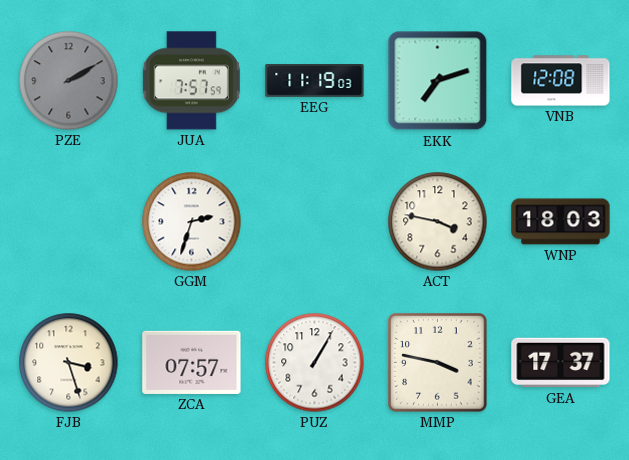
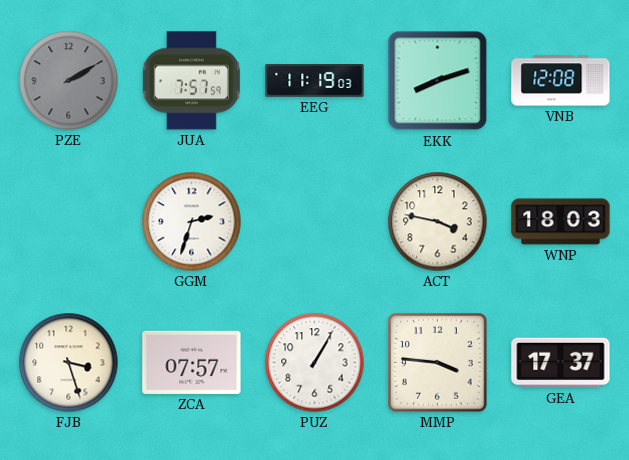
EKK: 7:12 -> 8:12
MMP: 3:47 -> 3:46
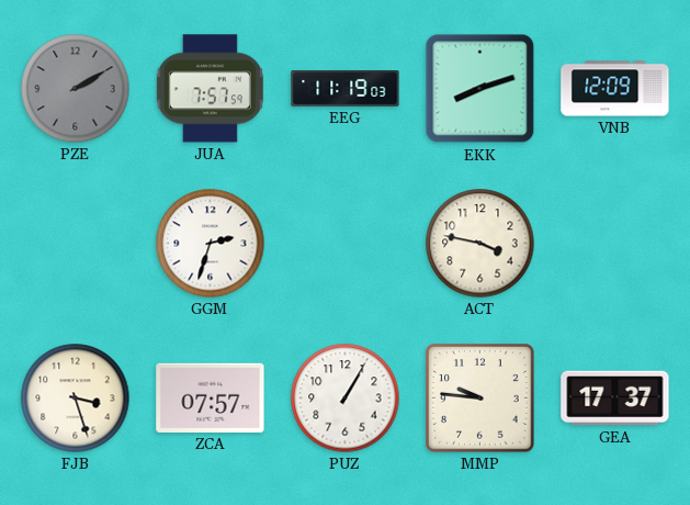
VNB: 12:08 -> 12:09
WNP: 18:03 -> none
MMP: 3:46 -> 9:46
